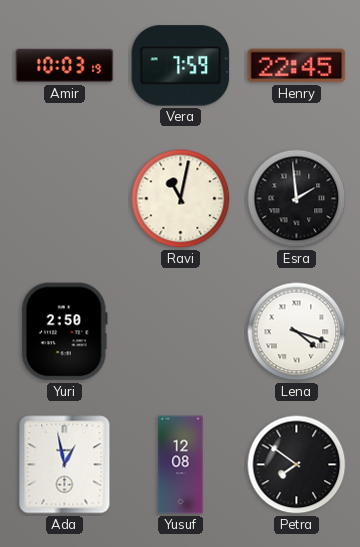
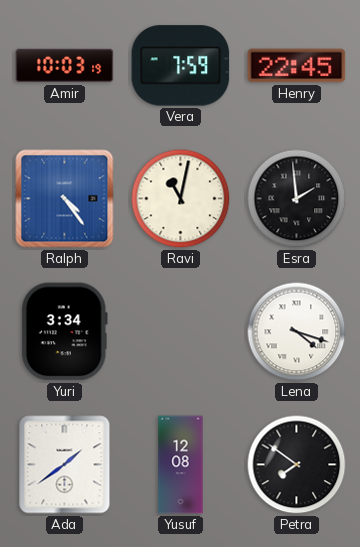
Ralph: none -> 4:24
Yuri: 2:50 -> 3:34
Ada: 12:58 -> 1:39
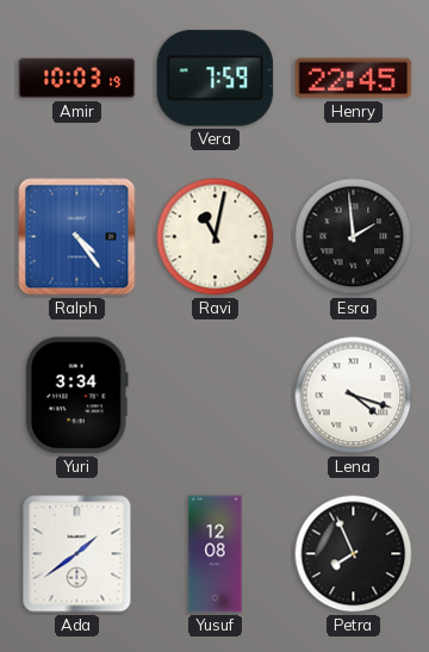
Petra: 7:51 -> 7:56
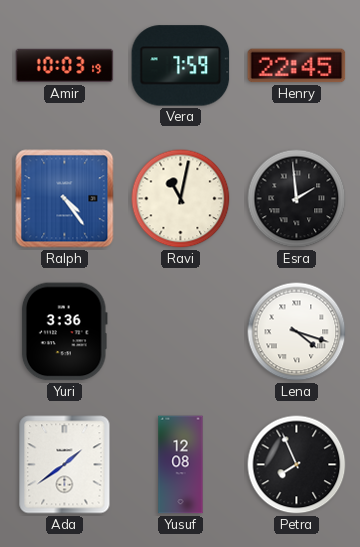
Yuri: 3:34 -> 3:36
